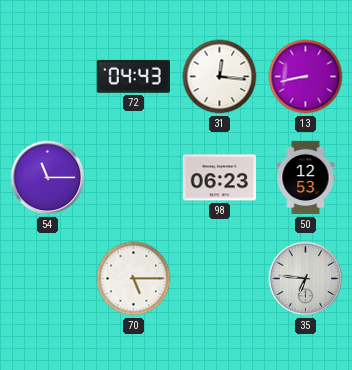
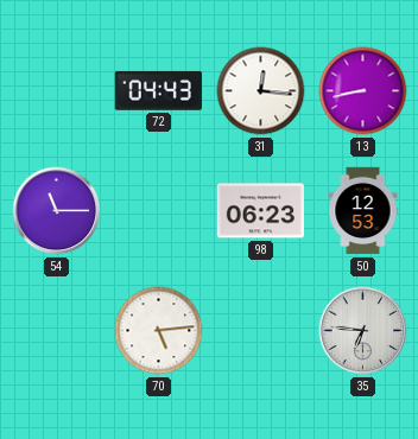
70: 5:15 -> 5:14
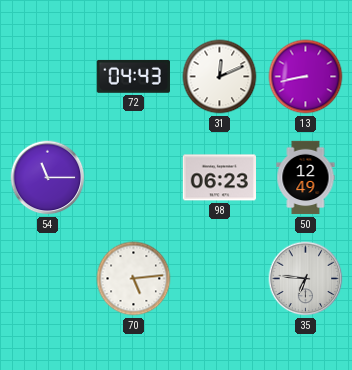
31: 12:16 -> 12:11
50: 12:53 -> 12:49
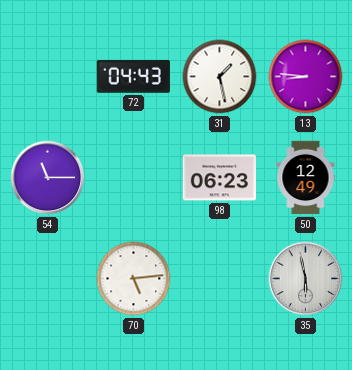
31: 12:11 -> 1:28
13: 8:43 -> 8:46
35: 6:46 -> 5:58
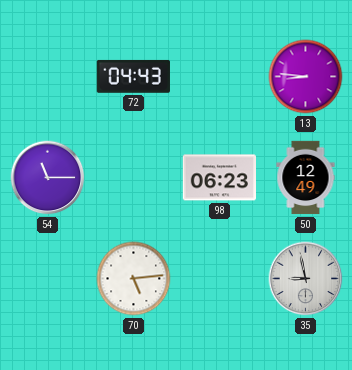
31: 1:28 -> none
35: 5:58 -> 8:58
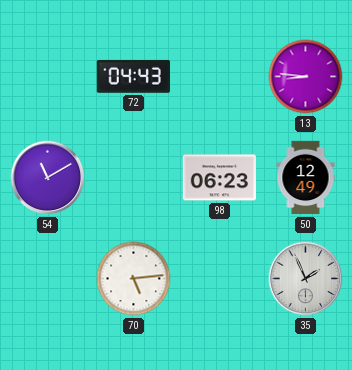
54: 11:15 -> 11:10
35: 8:58 -> 1:56
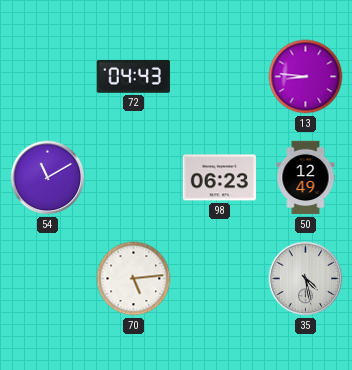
35: 1:56 -> 4:28
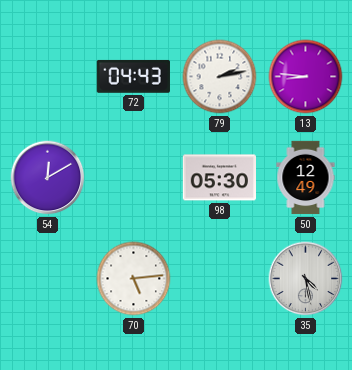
79: none -> 2:13
54: 11:10 -> 12:10
98: 06:23 -> 05:30
